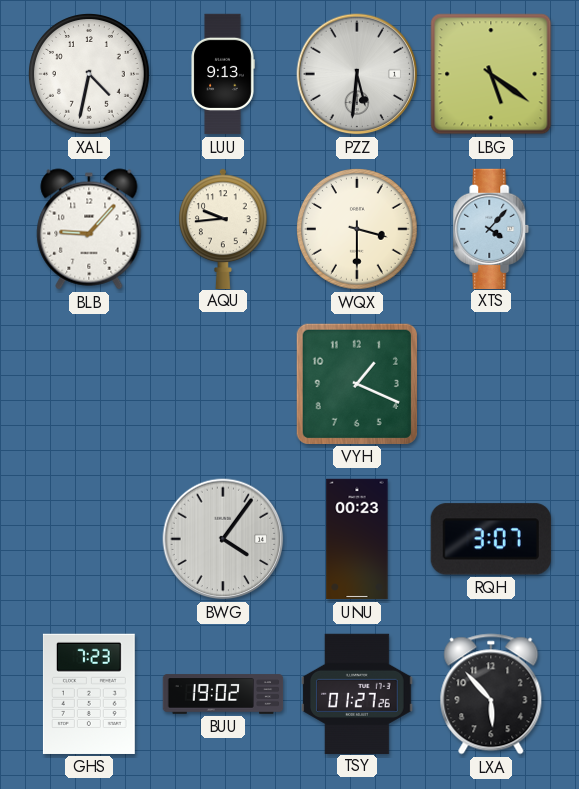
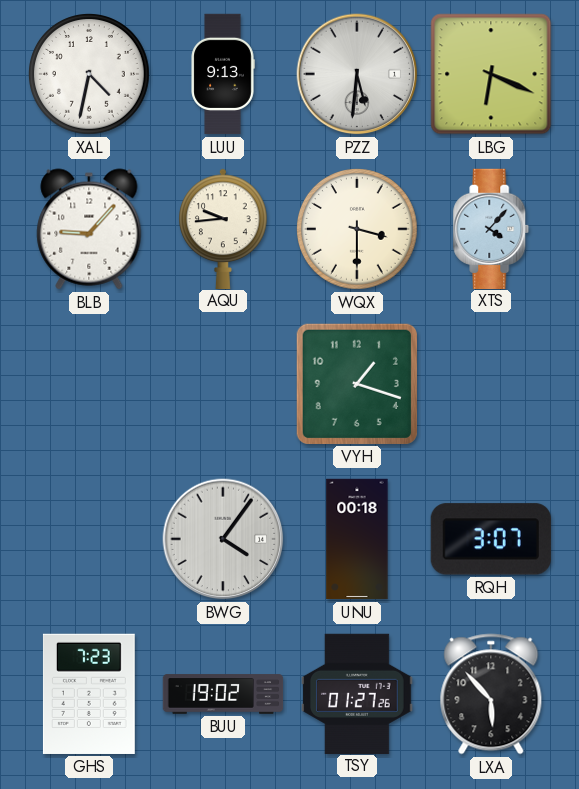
LBG: 5:21 -> 6:19
VYH: 1:19 -> 1:18
UNU: 00:23 -> 00:18
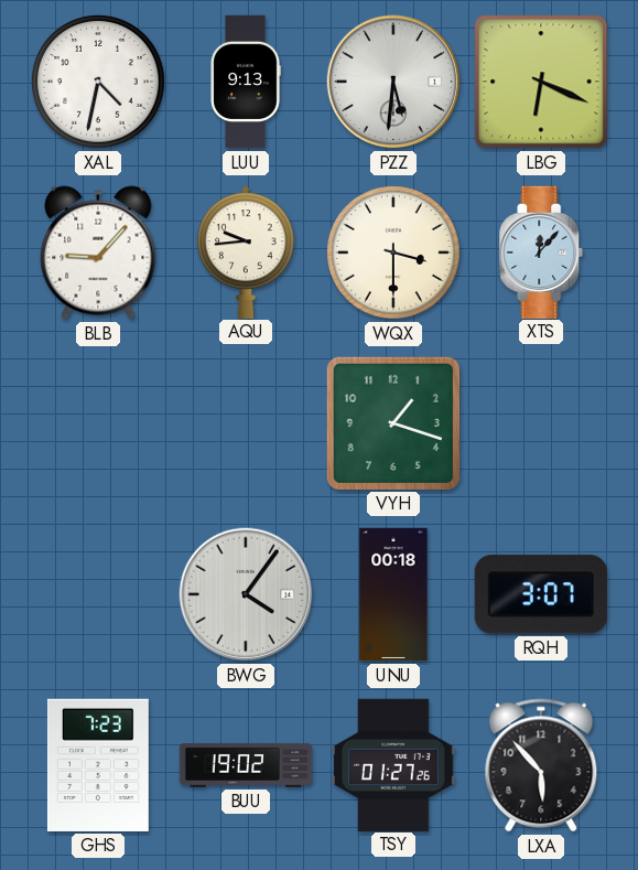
XTS: 4:07 -> 12:07
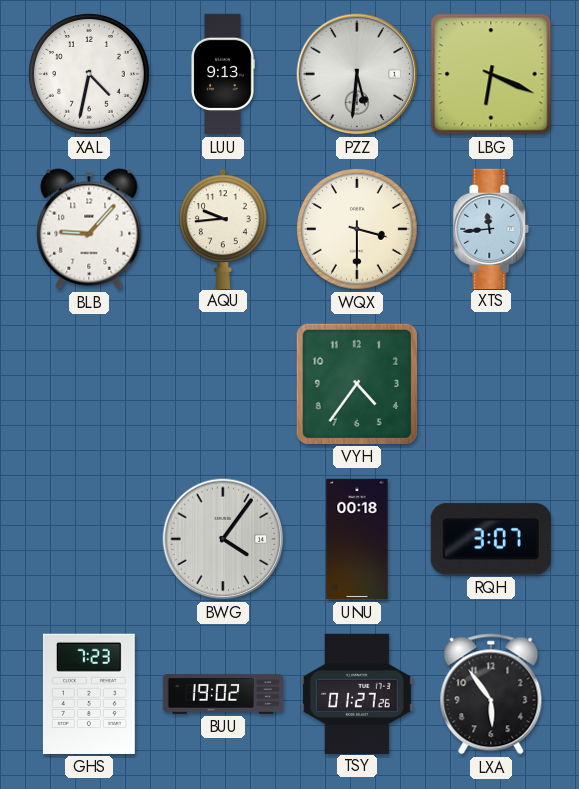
XTS: 12:07 -> 11:44
VYH: 1:18 -> 4:36
LXA: 5:53 -> 5:54
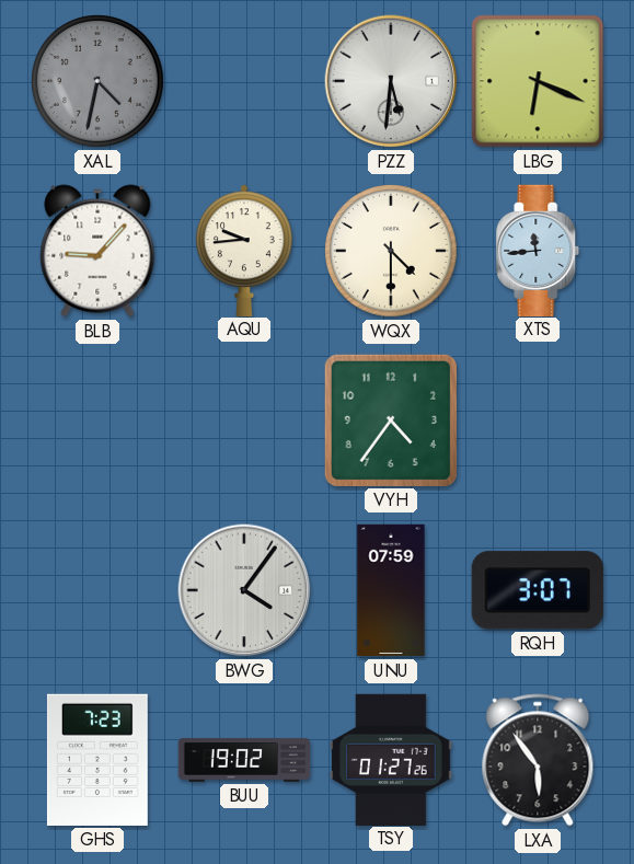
XAL dial: white -> grey
LUU: 9:13 -> none
WQX: 3:30 -> 4:30
UNU: 00:18 -> 07:59
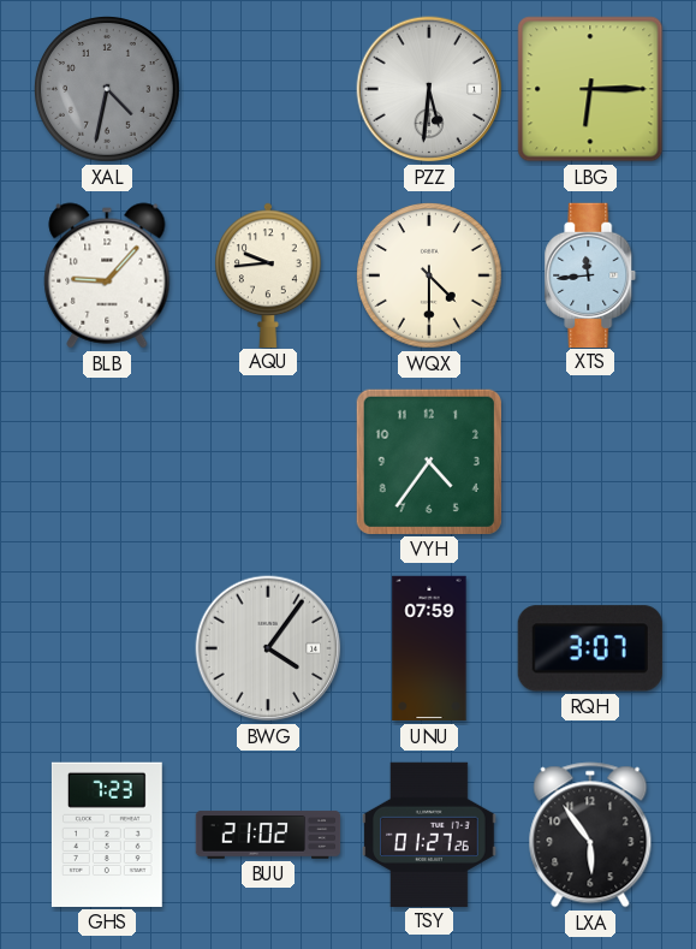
LBG: 6:19 -> 6:15
BUU: 19:02 -> 21:02
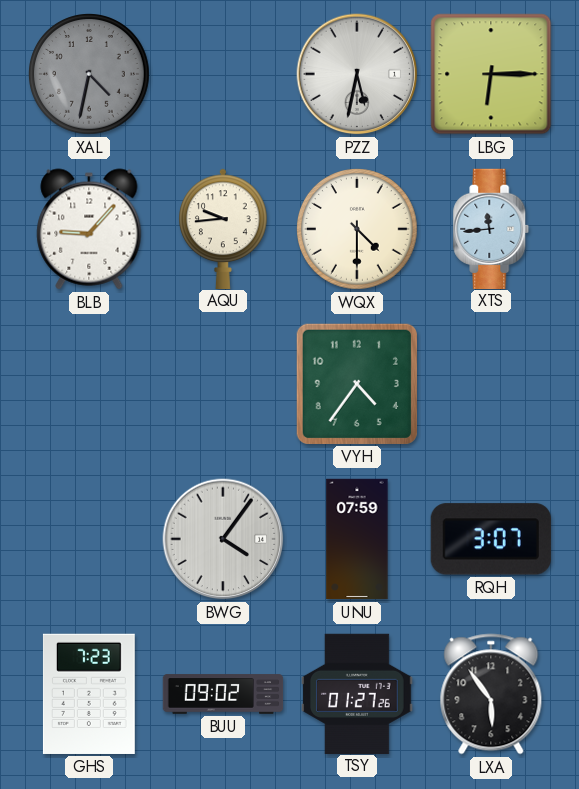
PZZ: 5:31 -> 5:32
BUU: 21:02 -> 09:02
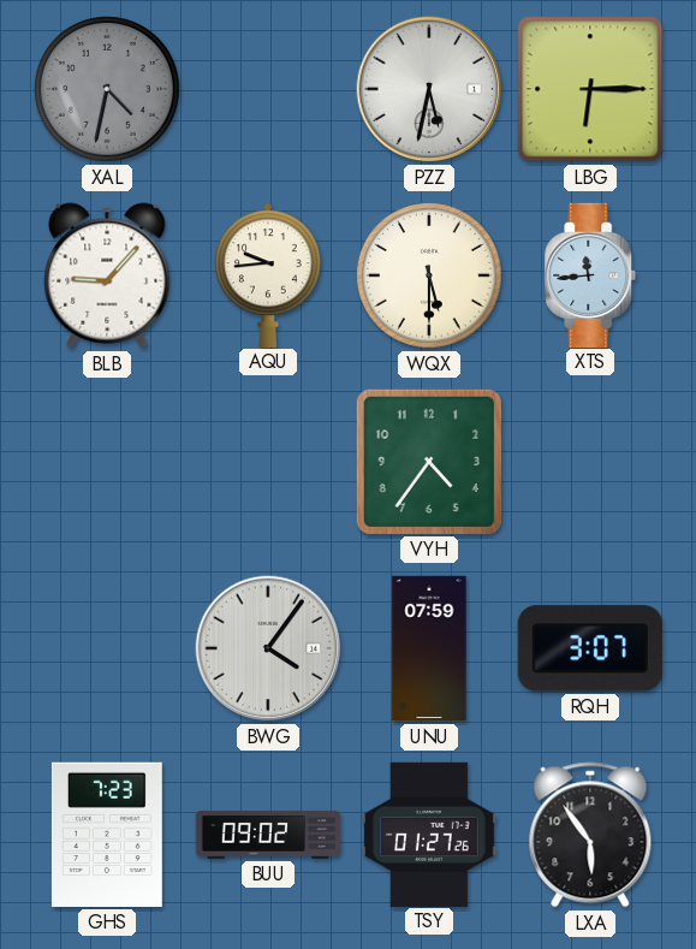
WQX: 4:30 -> 5:30
